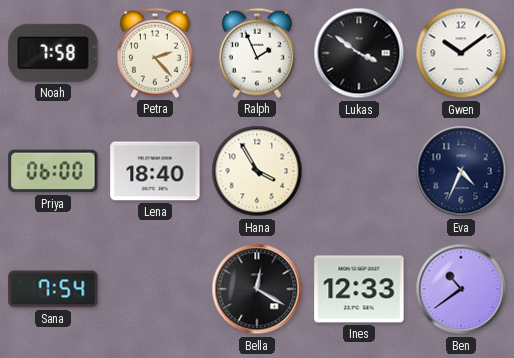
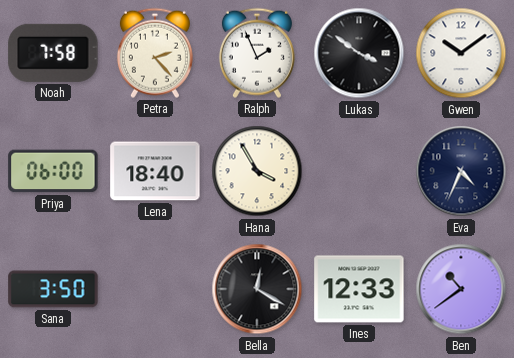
Sana: 7:54 -> 3:50
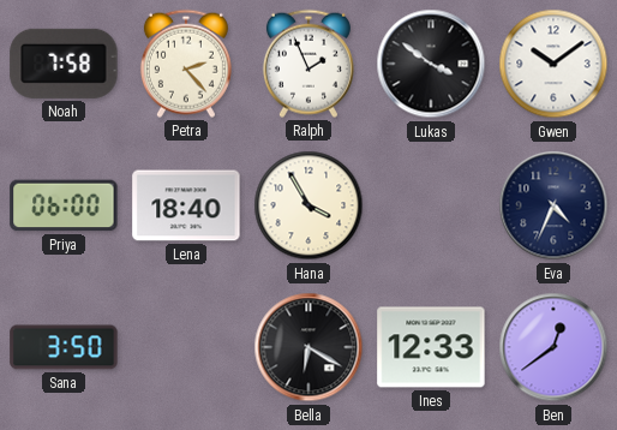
Bella: 12:20 -> 6:20
Ben: 10:39 -> 12:39
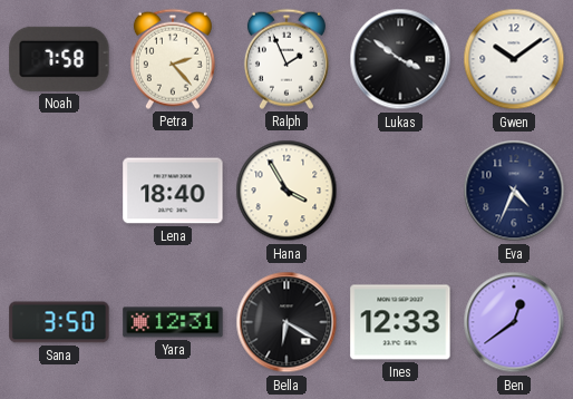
Priya: 06:00 -> none
Yara: none -> 12:31
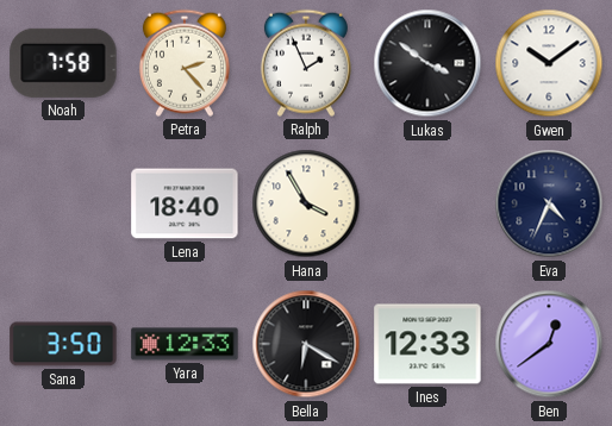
Yara: 12:31 -> 12:33
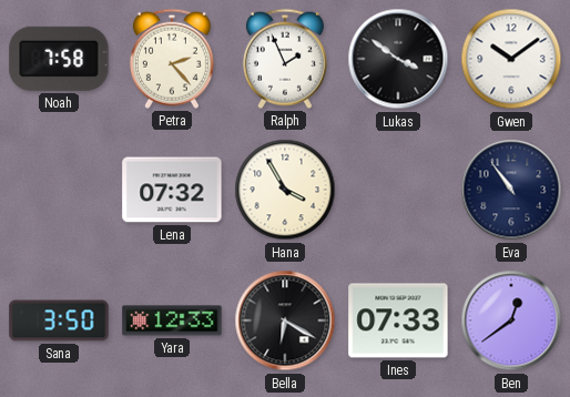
Lena: 18:40 -> 07:32
Eva: 4:34 -> 10:54
Ines: 12:33 -> 07:33
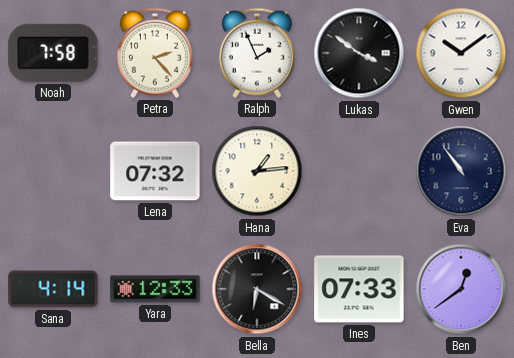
Hana: 3:55 -> 1:14
Sana: 3:50 -> 4:14
